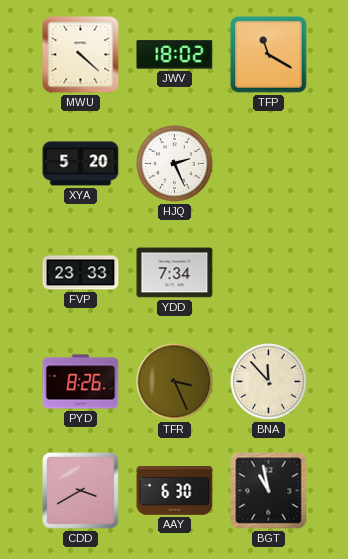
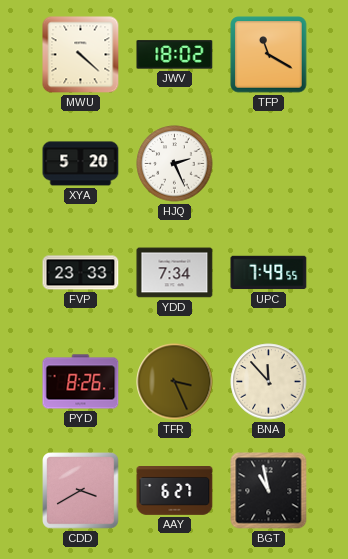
UPC: none -> 7:49
AAY: 6:30 -> 6:27
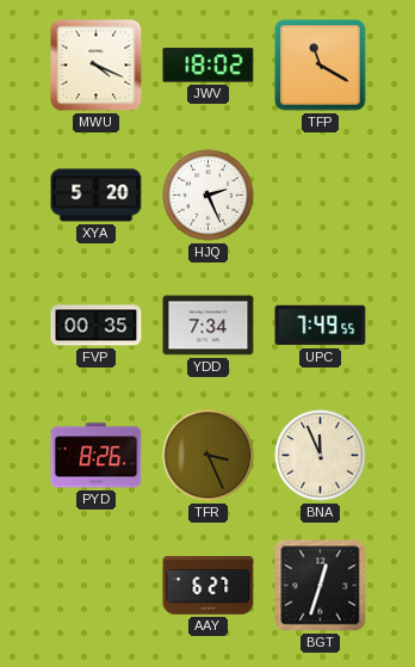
MWU: 4:22 -> 4:19
FVP: 23:33 -> 00:35
BNA: 11:53 -> 11:56
CDD: 3:40 -> none
BGT: 10:58 -> 12:33
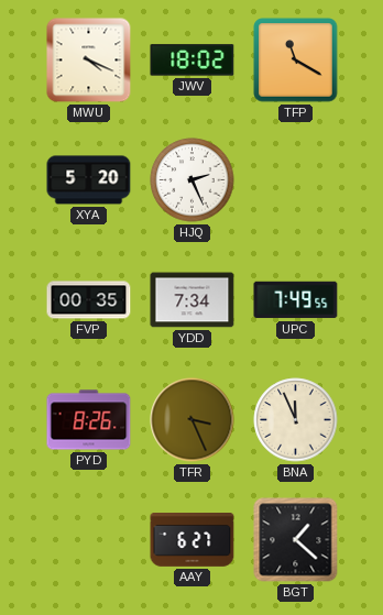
BGT: 12:33 -> 1:22
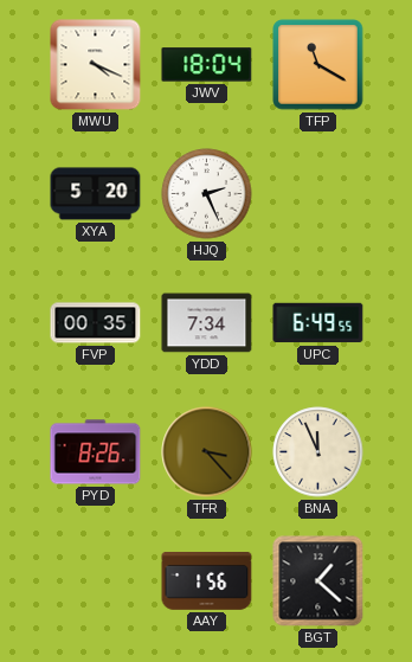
JWV: 18:02 -> 18:04
UPC: 7:49 -> 6:49
TFR: 3:26 -> 3:23
AAY: 6:27 -> 1:56
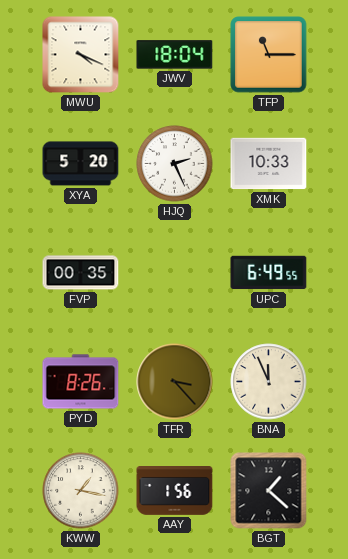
TFP: 11:20 -> 11:15
XMK: none -> 10:33
YDD: 7:34 -> none
KWW: none -> 1:17
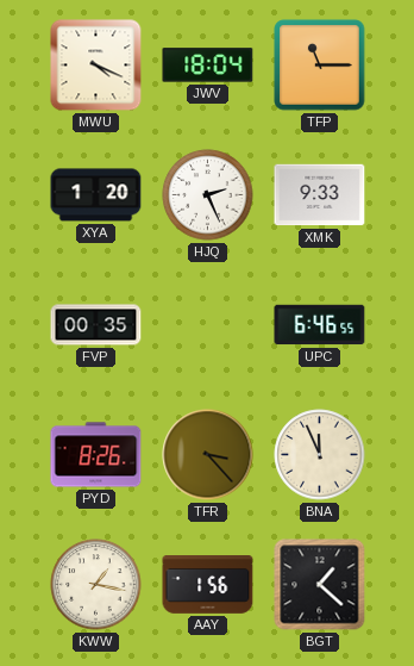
XYA: 5:20 -> 1:20
XMK: 10:33 -> 9:33
UPC: 6:49 -> 6:46
